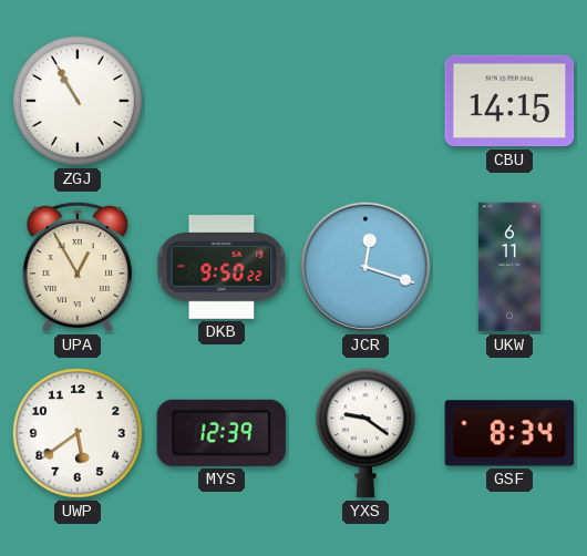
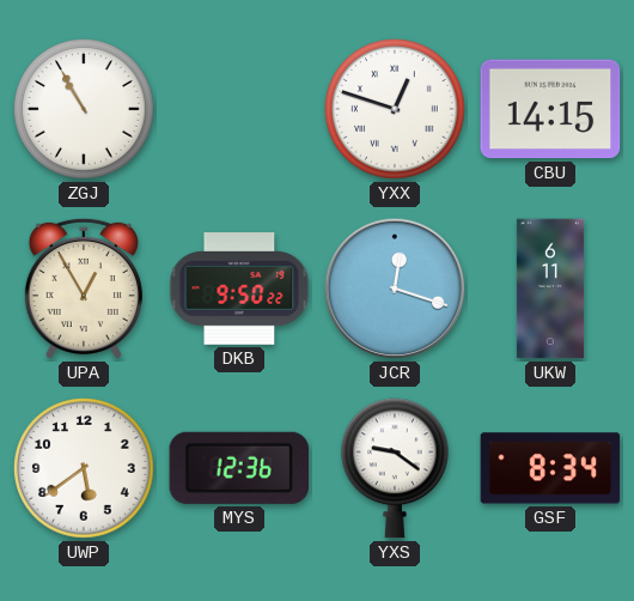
YXX: none -> 12:48
MYS: 12:39 -> 12:36
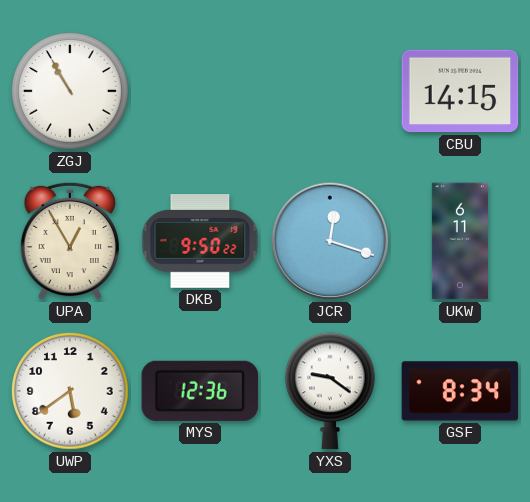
YXX: 12:48 -> none
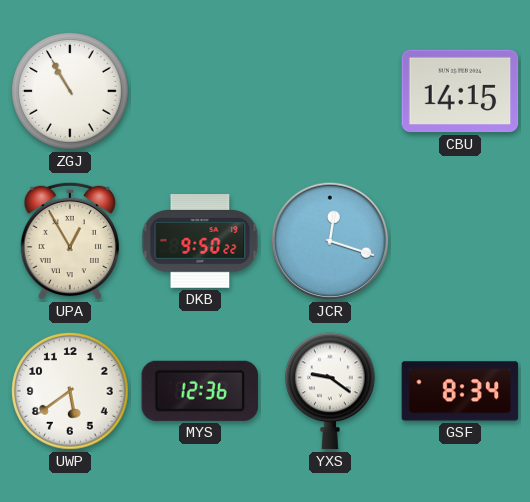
UKW: 6:11 -> none
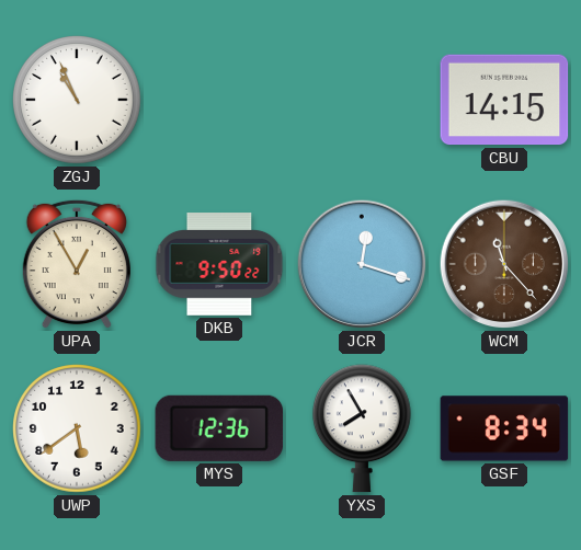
ZGJ: 10:55 -> 10:56
WCM: none -> 11:23
YXS: 9:21 -> 7:55
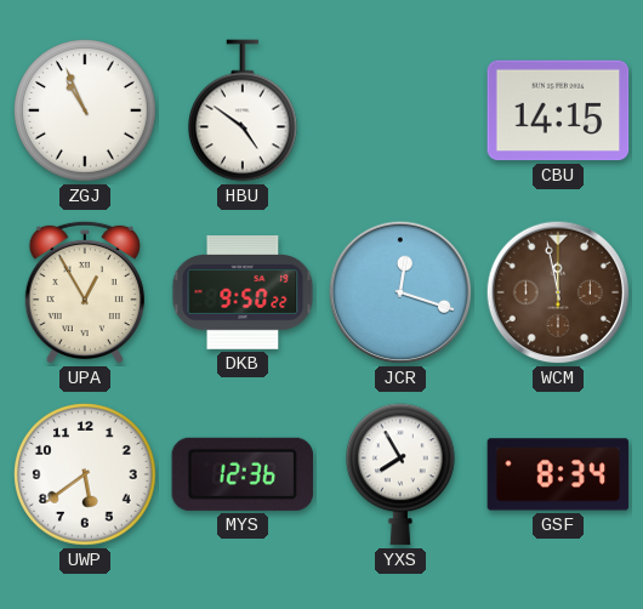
HBU: none -> 4:51
WCM: 11:23 -> 11:58
